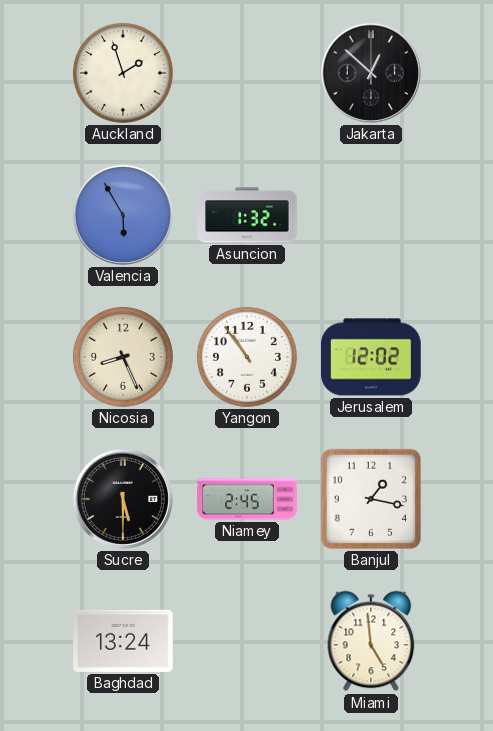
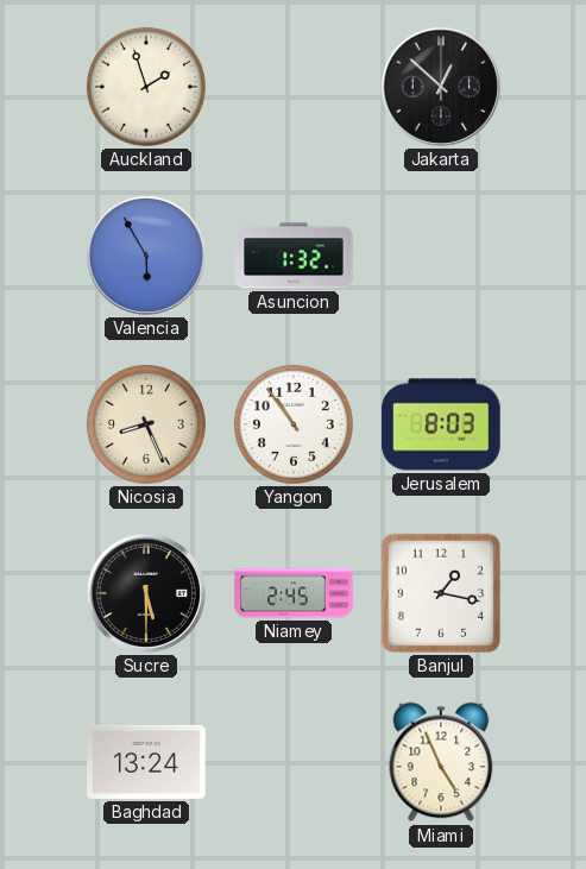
Jerusalem: 12:02 -> 8:03
Miami: 4:59 -> 4:56
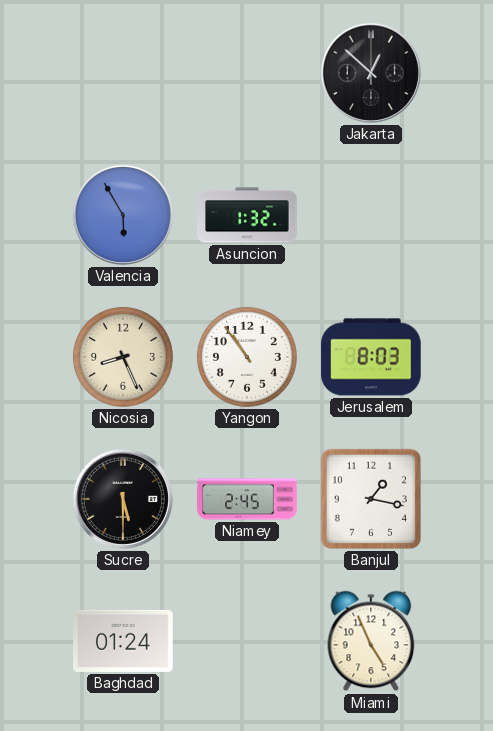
Auckland: 1:57 -> none
Baghdad: 13:24 -> 01:24
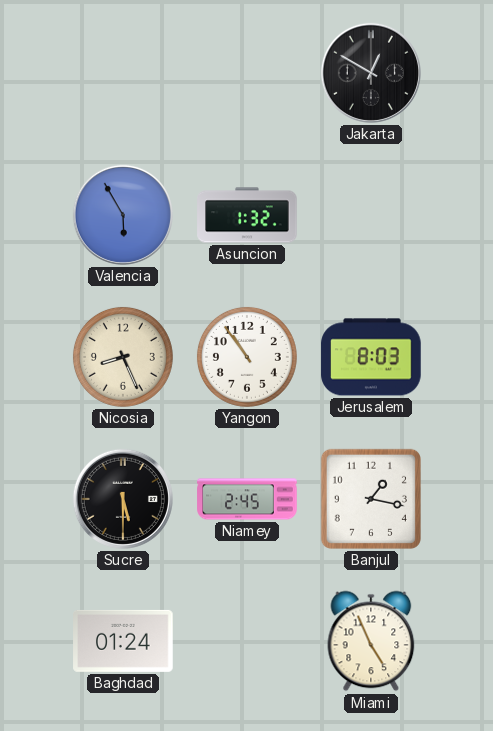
Jakarta: 12:52 -> 12:50
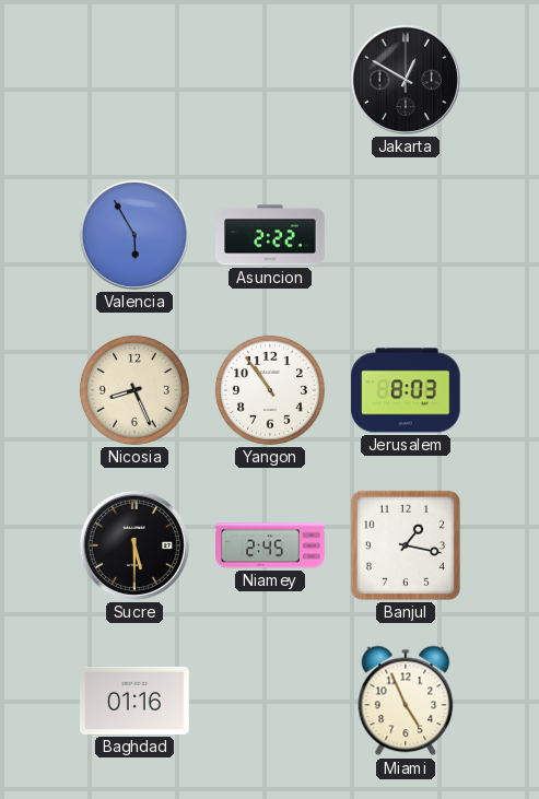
Asuncion: 1:32 -> 2:22
Baghdad: 01:24 -> 01:16
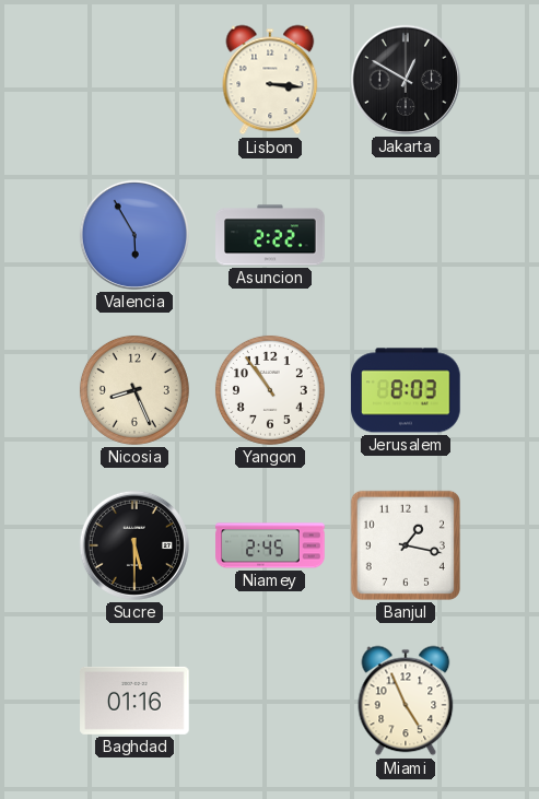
Lisbon: none -> 3:16
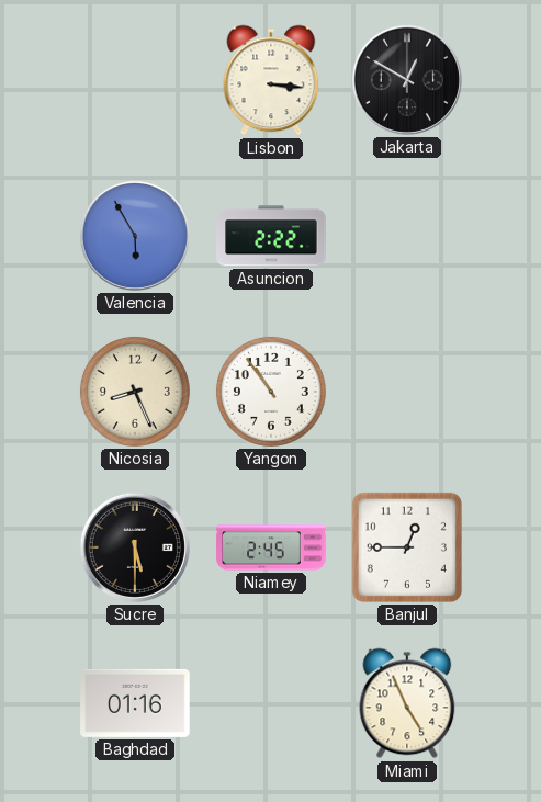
Jerusalem: 8:03 -> none
Banjul: 1:17 -> 12:45
